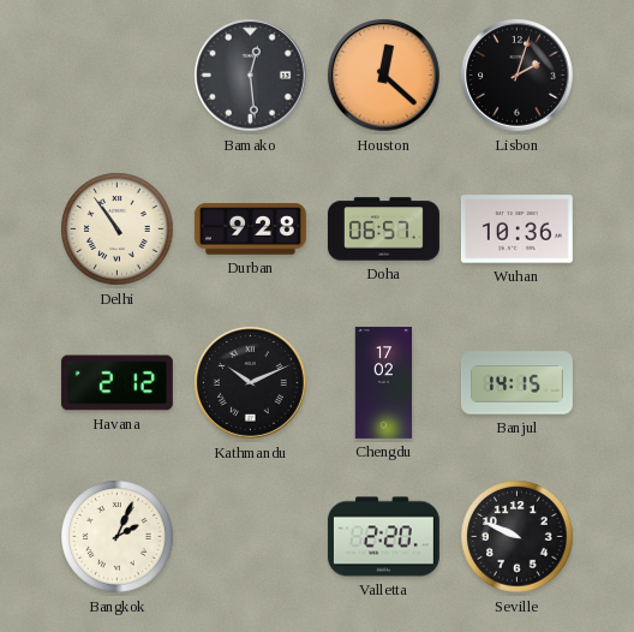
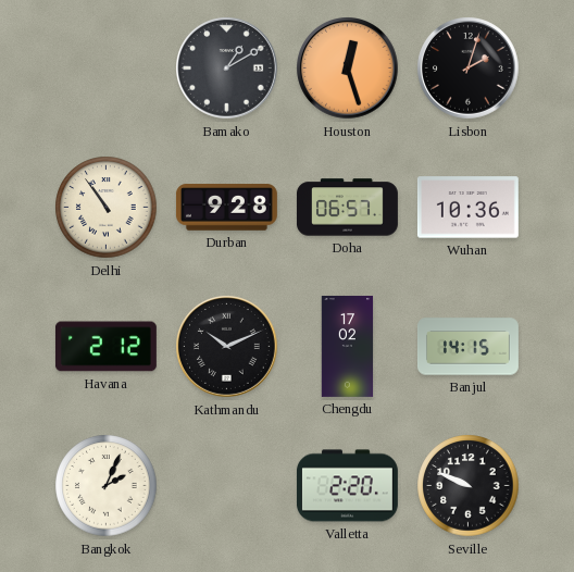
Bamako: 12:29 -> 1:10
Houston: 12:22 -> 12:27
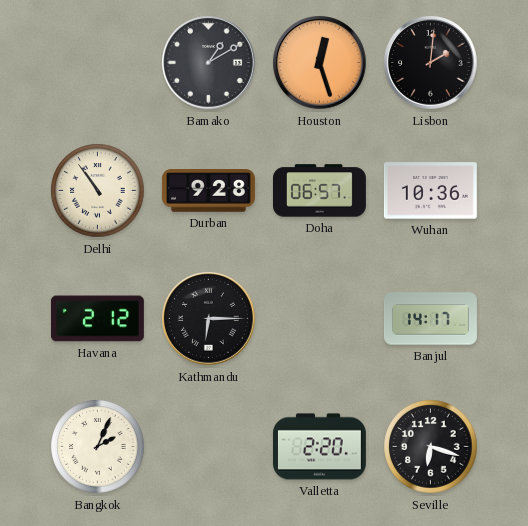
Lisbon: 2:03 -> 2:01
Kathmandu: 10:11 -> 6:15
Chengdu: 17:02 -> none
Banjul: 14:15 -> 14:17
Seville: 9:49 -> 6:18
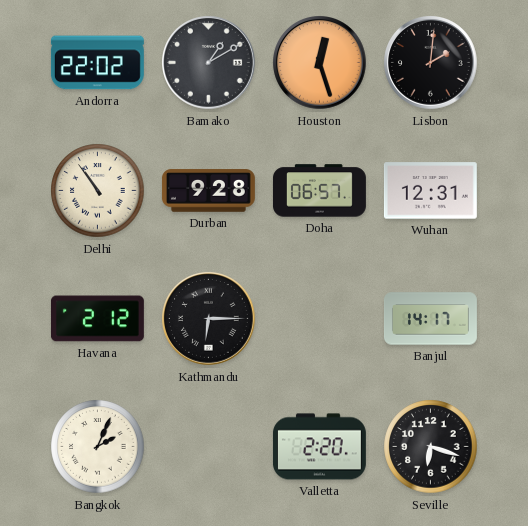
Andorra: none -> 22:02
Wuhan: 10:36 -> 12:31
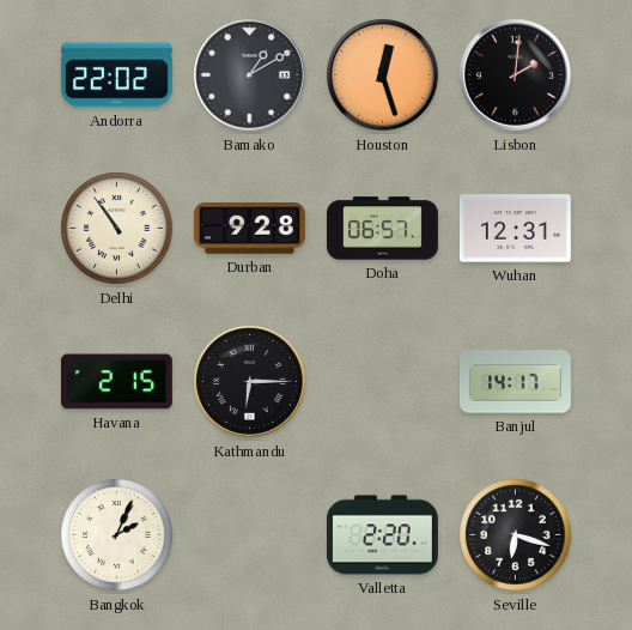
Havana: 2:12 -> 2:15
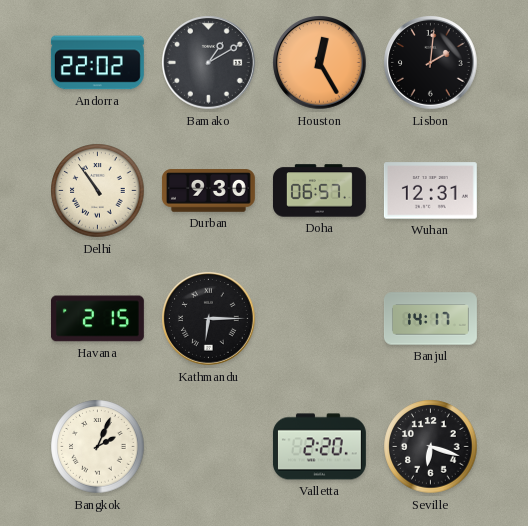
Houston: 12:27 -> 12:25
Durban: 9:28 -> 9:30
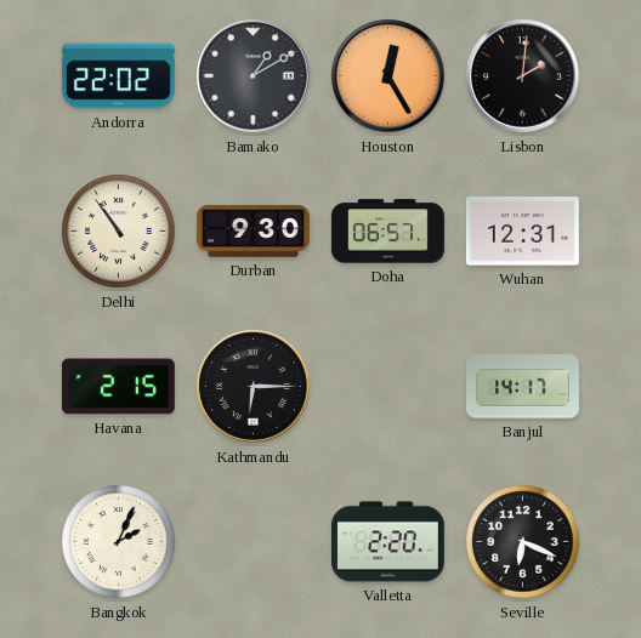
Seville: 6:18 -> 6:19
